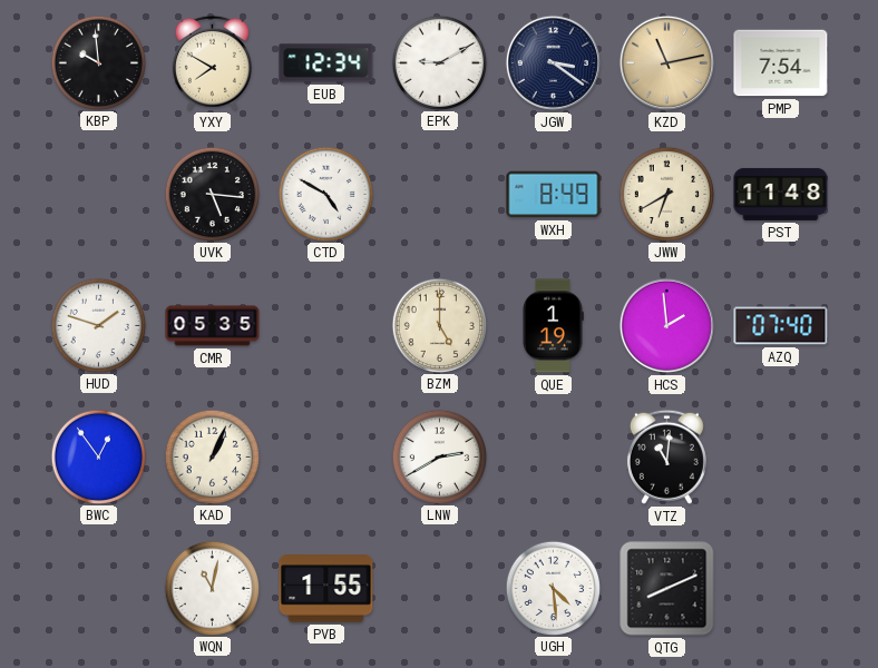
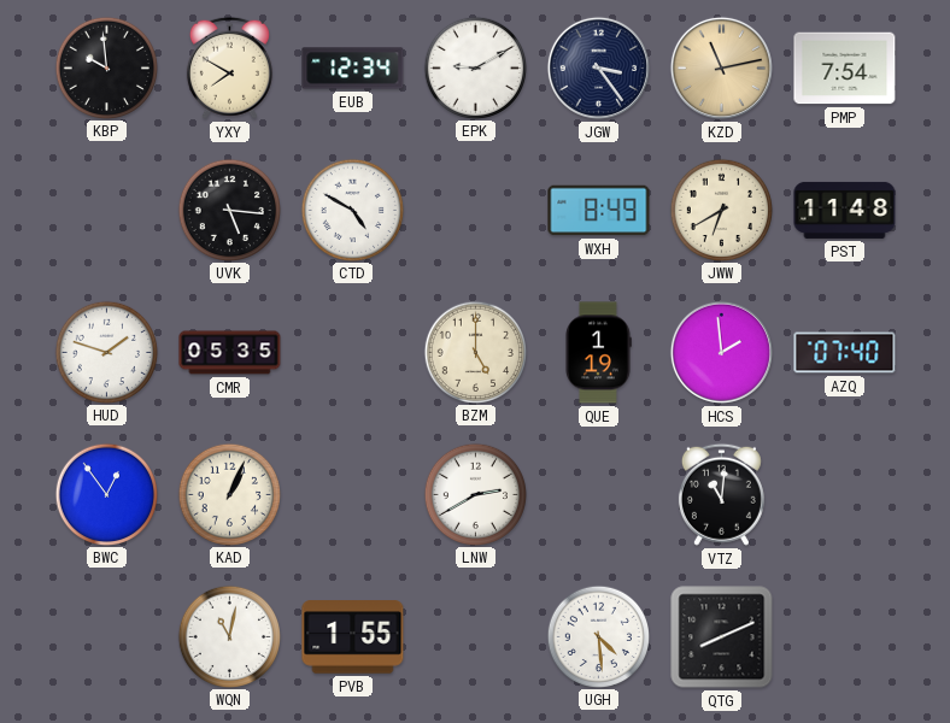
JGW: 3:21 -> 3:24
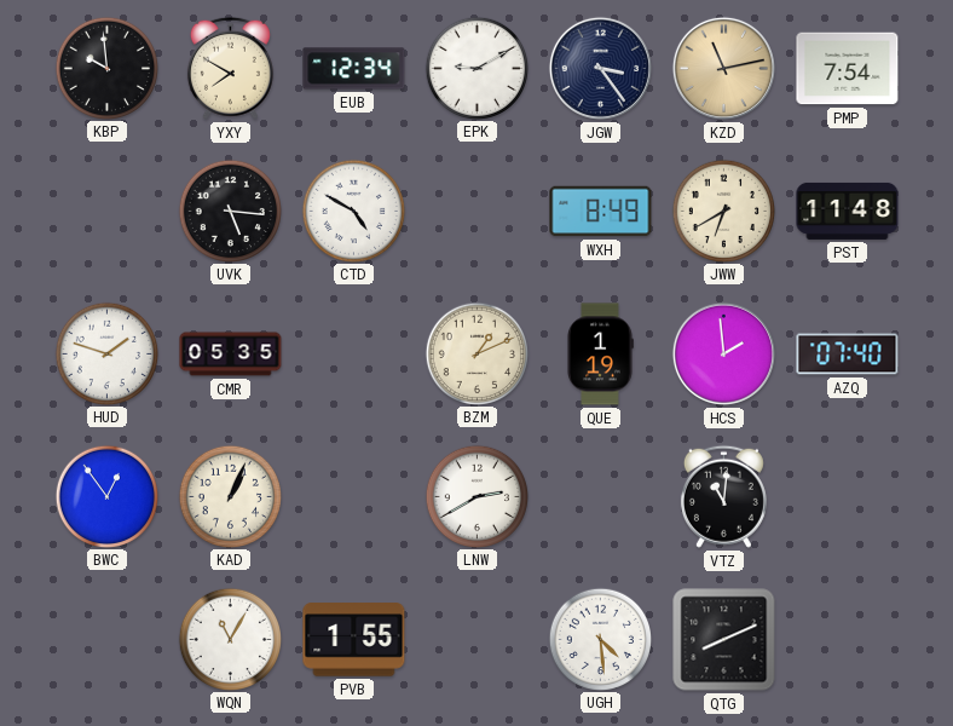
BZM: 5:00 -> 1:11
WQN: 11:02 -> 11:05
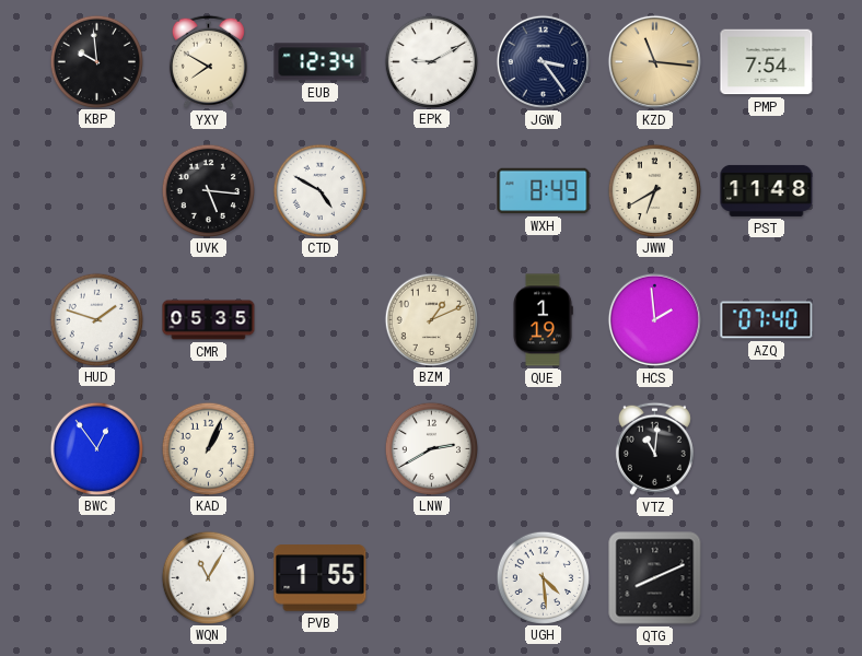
KZD: 11:13 -> 11:16
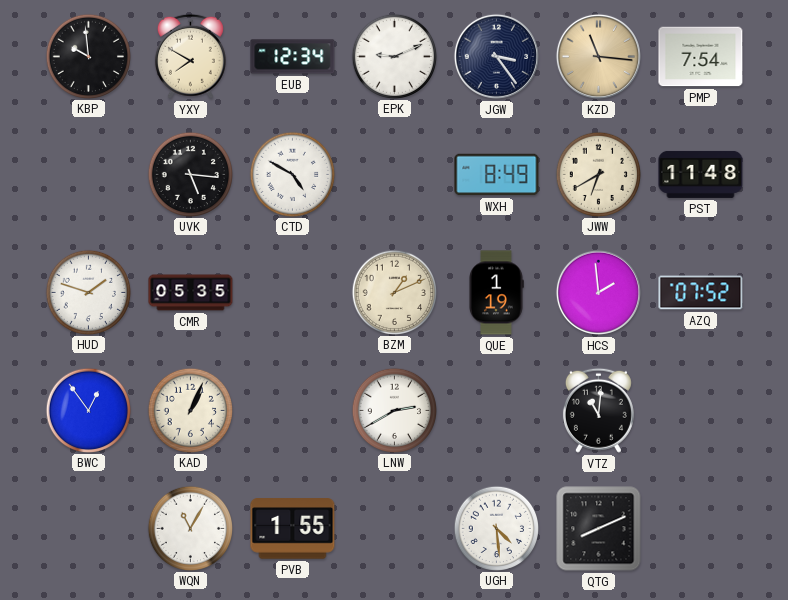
EPK: 9:10 -> 9:11
AZQ: 07:40 -> 07:52
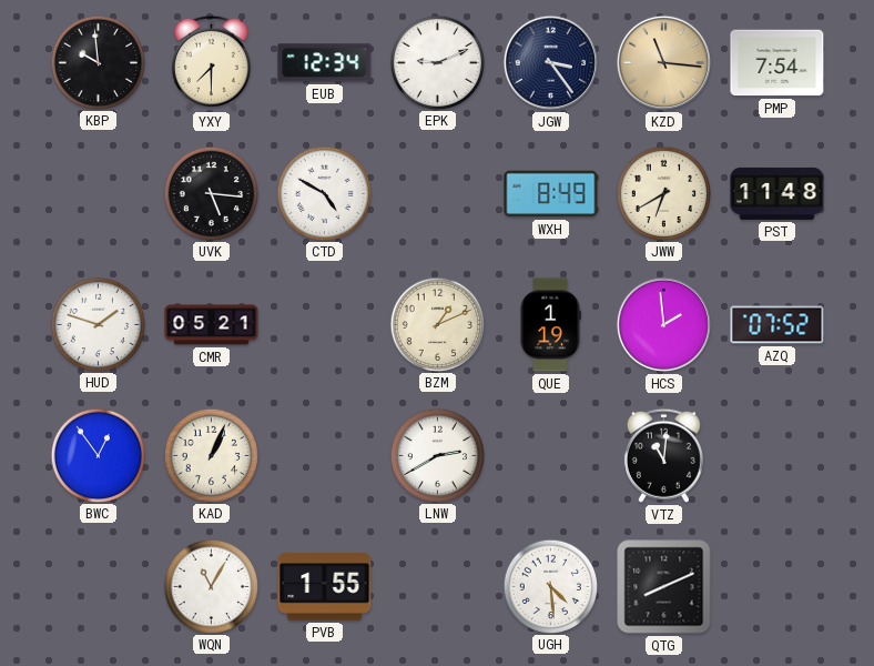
YXY: 7:50 -> 7:30
CMR: 05:35 -> 05:21
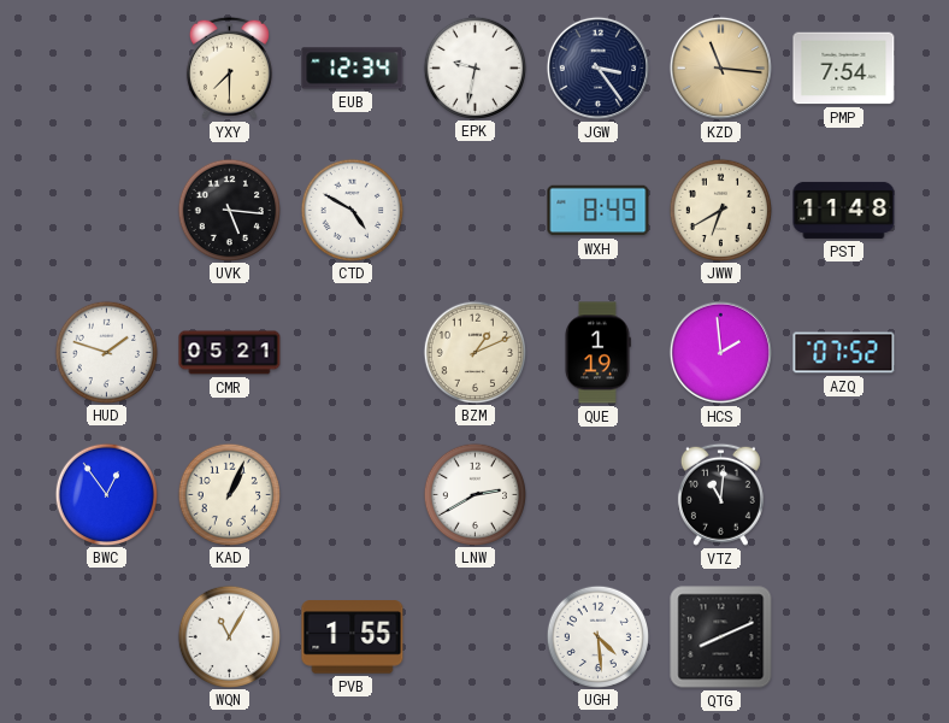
KBP: 9:59 -> none
EPK: 9:11 -> 9:32
